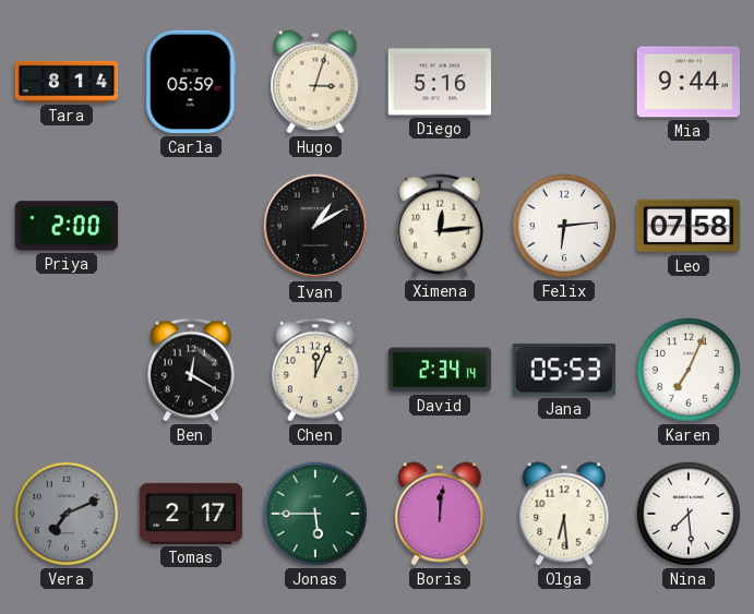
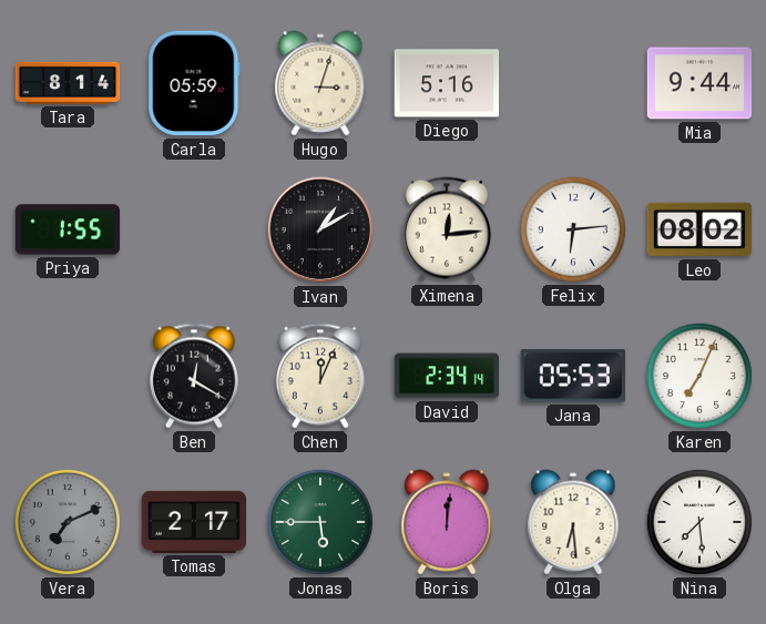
Priya: 2:00 -> 1:55
Leo: 07:58 -> 08:02
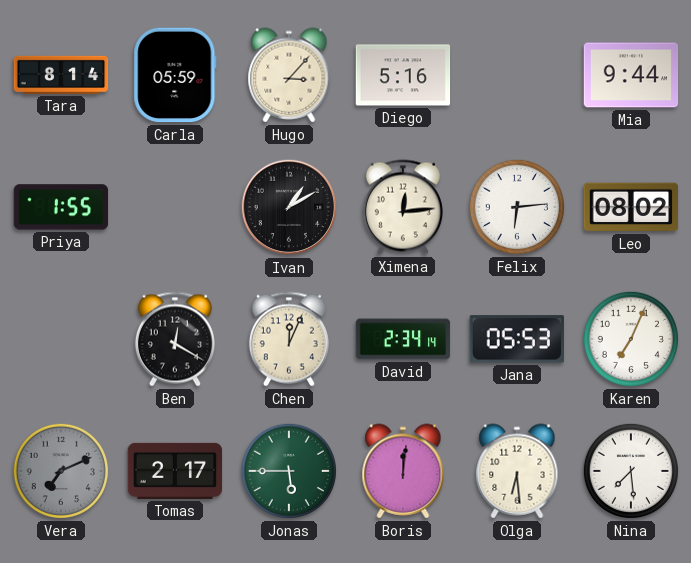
Hugo: 3:03 -> 3:07
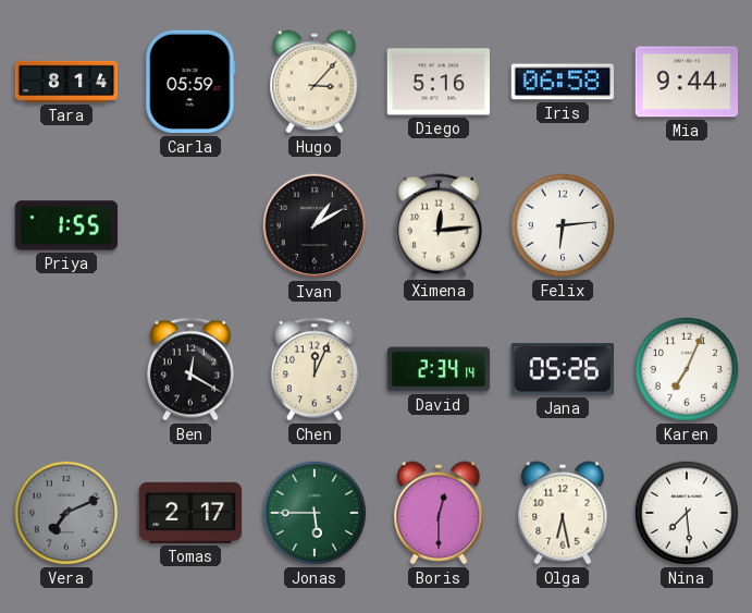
Iris: none -> 06:58
Leo: 08:02 -> none
Jana: 05:53 -> 05:26
Boris: 12:01 -> 12:30
Olga: 6:29 -> 6:28
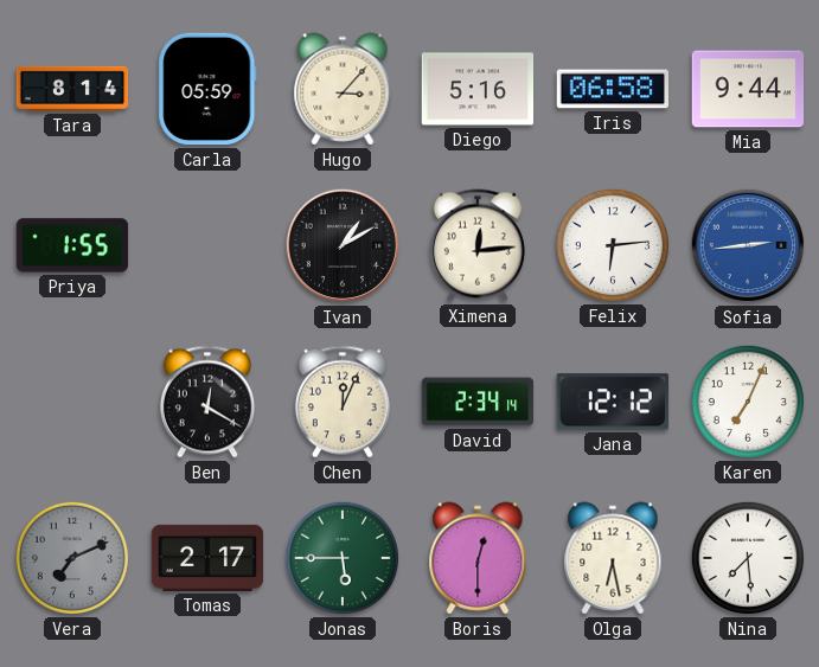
Sofia: none -> 2:44
Jana: 05:26 -> 12:12
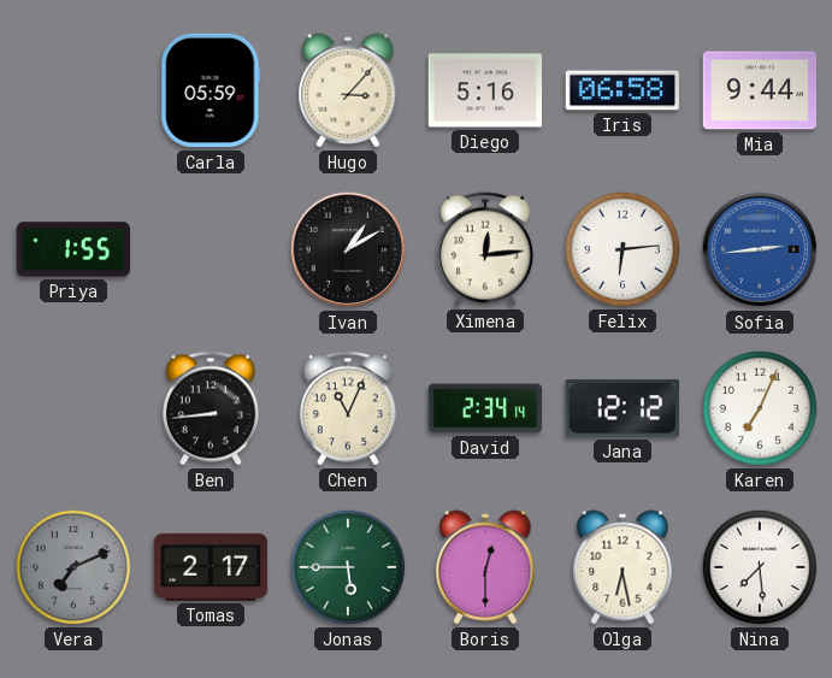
Tara: 8:14 -> none
Ben: 12:20 -> 8:44
Chen: 12:04 -> 11:04
